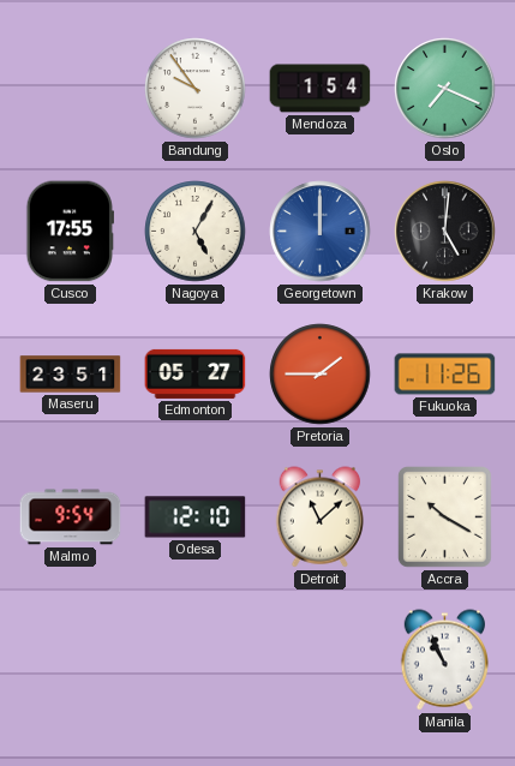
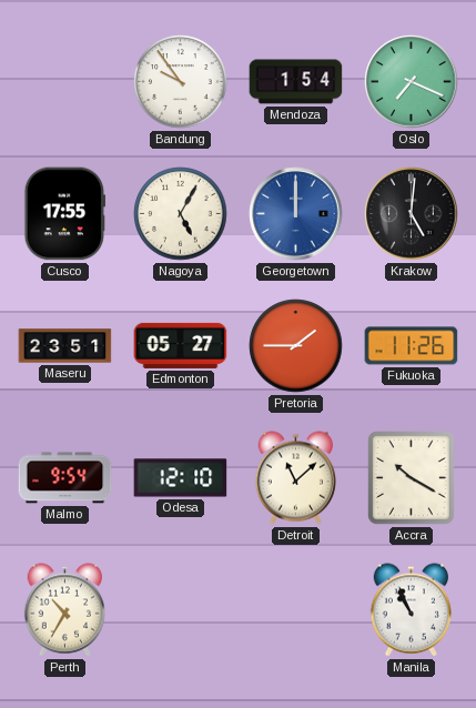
Perth: none -> 10:35
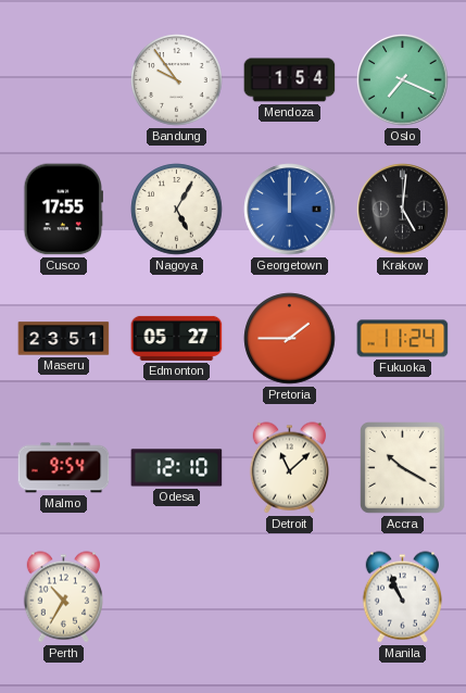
Fukuoka: 11:26 -> 11:24
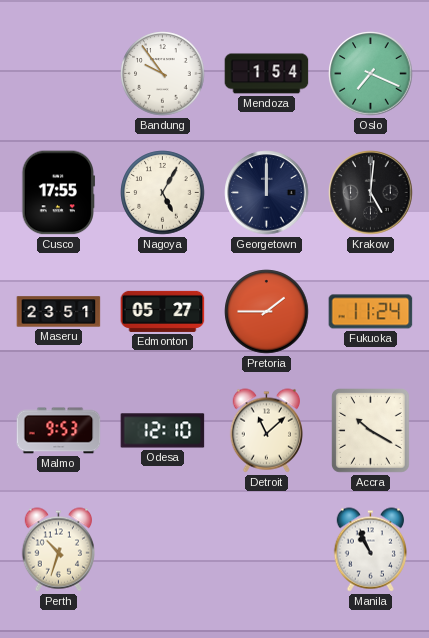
Georgetown dial: blue -> navy
Malmo: 9:54 -> 9:53
Perth: 10:35 -> 10:33
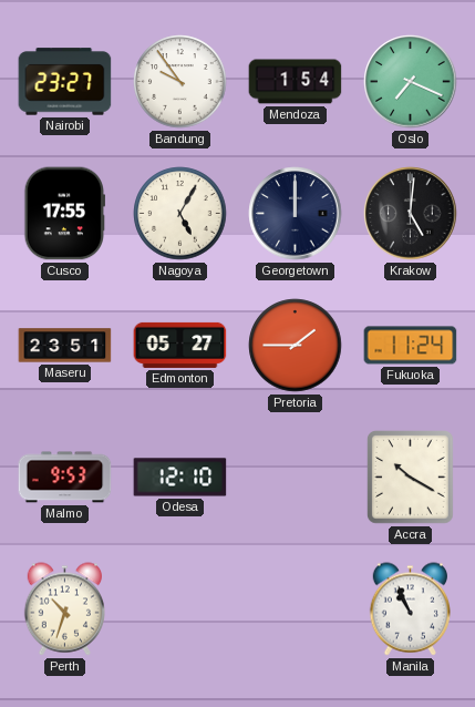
Nairobi: none -> 23:27
Detroit: 11:08 -> none
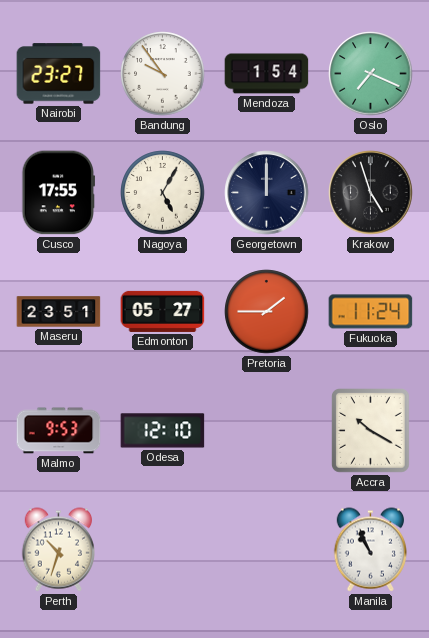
Krakow: 5:01 -> 4:57
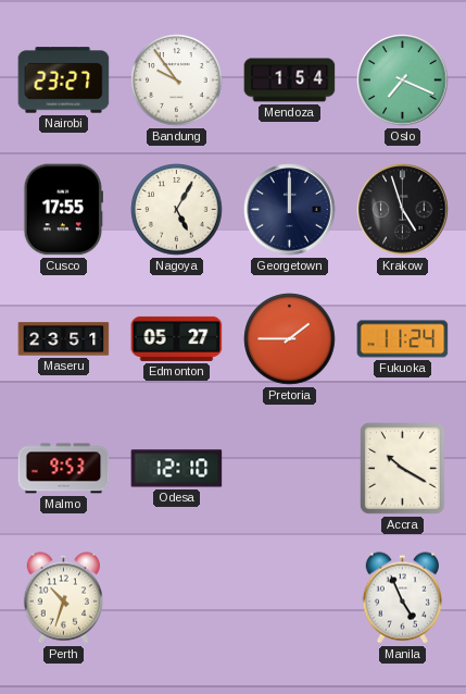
Manila: 10:56 -> 4:56
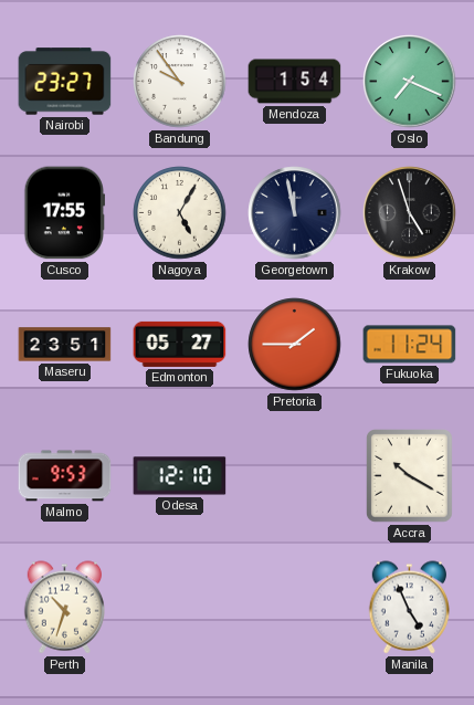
Georgetown: 12:00 -> 11:58
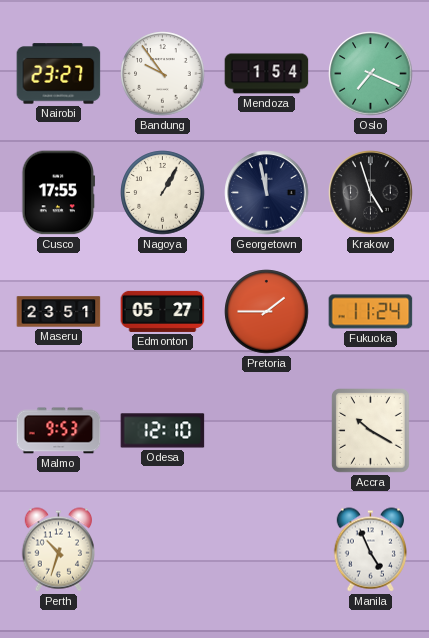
Nagoya: 5:05 -> 1:05
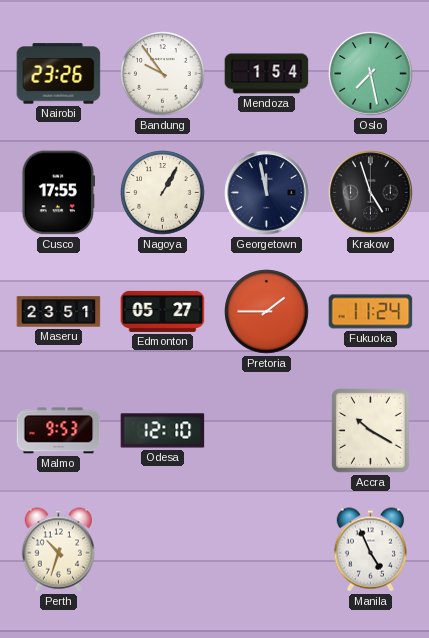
Nairobi: 23:27 -> 23:26
Oslo: 7:19 -> 7:28
